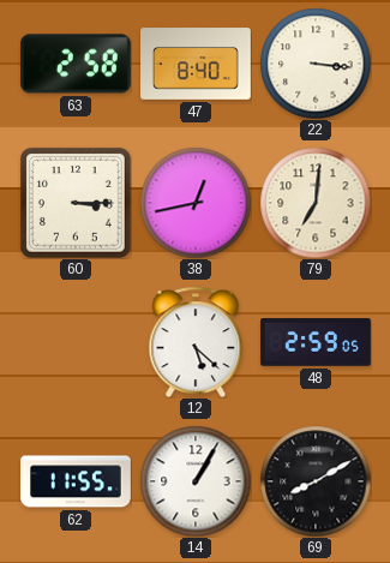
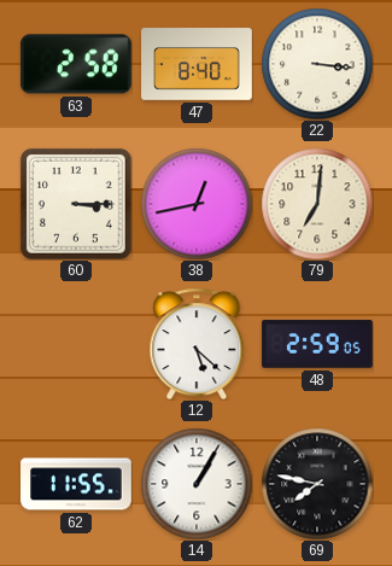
69: 8:10 -> 7:47
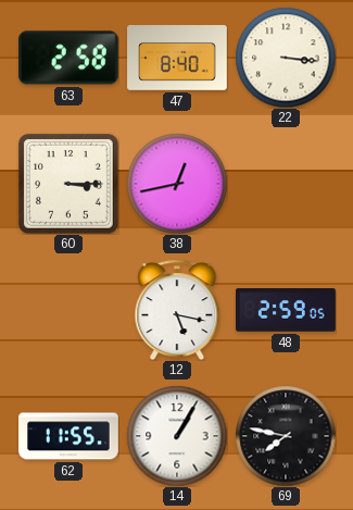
79: 7:01 -> none
12: 5:22 -> 5:17
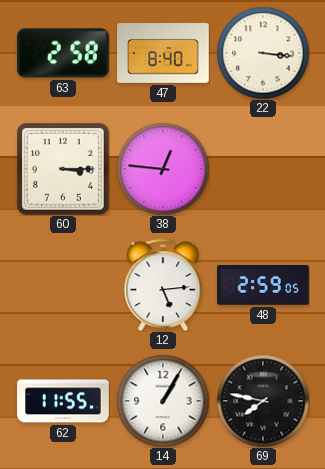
38: 12:43 -> 12:46
12: 5:17 -> 5:14
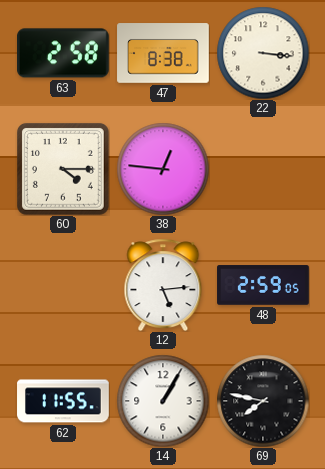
47: 8:40 -> 8:38
60: 3:15 -> 4:15
